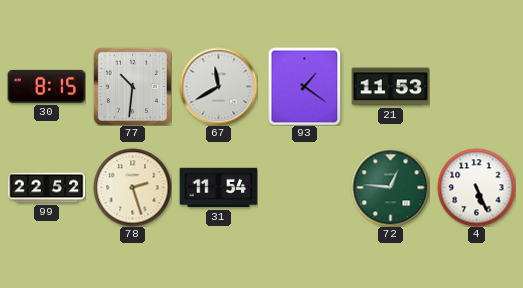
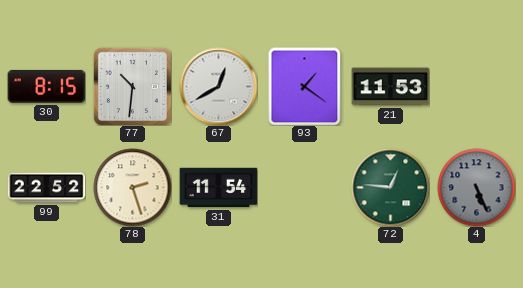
67: 11:40 -> 12:40
4 dial: white -> grey
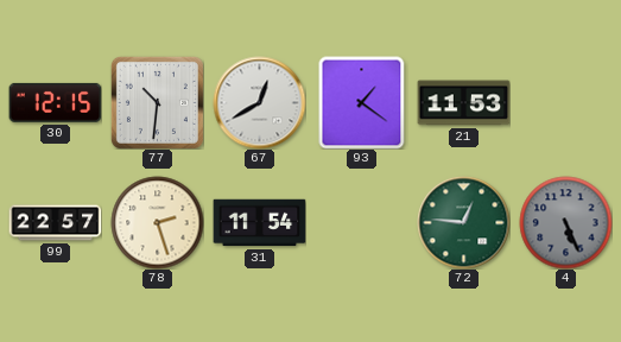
30: 8:15 -> 12:15
99: 22:52 -> 22:57
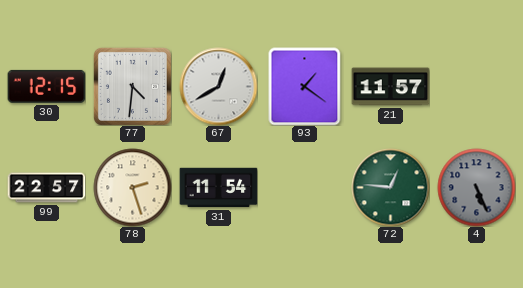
77: 10:31 -> 4:31
21: 11:53 -> 11:57
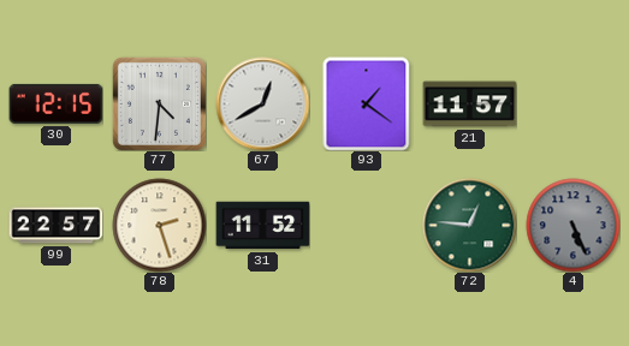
31: 11:54 -> 11:52
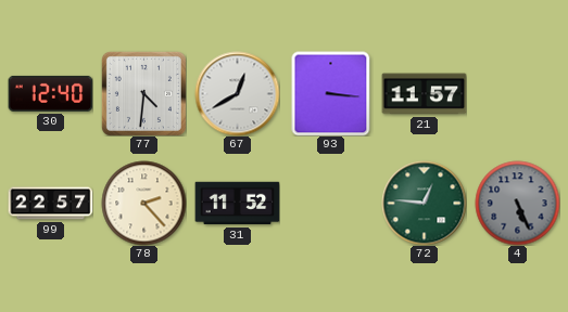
30: 12:15 -> 12:40
93: 1:21 -> 3:16
78: 2:27 -> 2:23
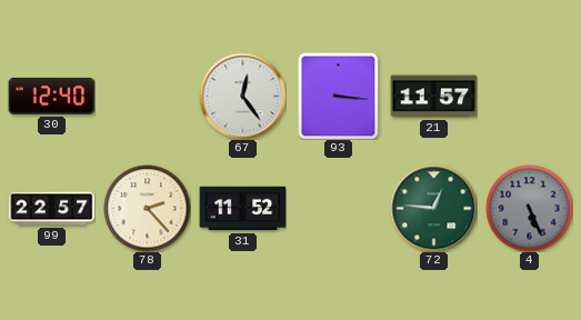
77: 4:31 -> none
67: 12:40 -> 12:24
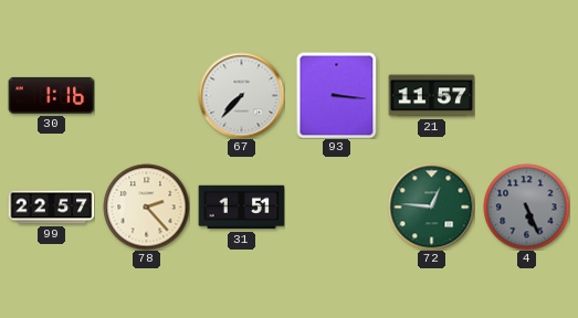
30: 12:40 -> 1:16
67: 12:24 -> 7:37
31: 11:52 -> 1:51
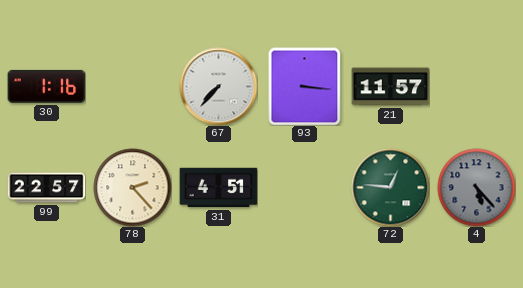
31: 1:51 -> 4:51
4: 5:26 -> 5:23
